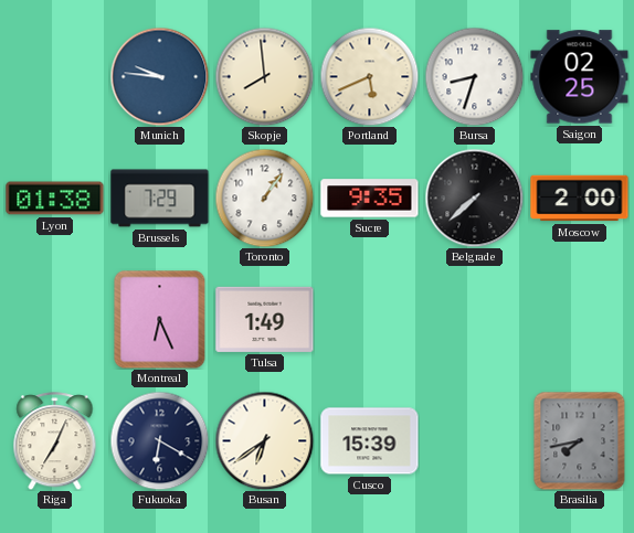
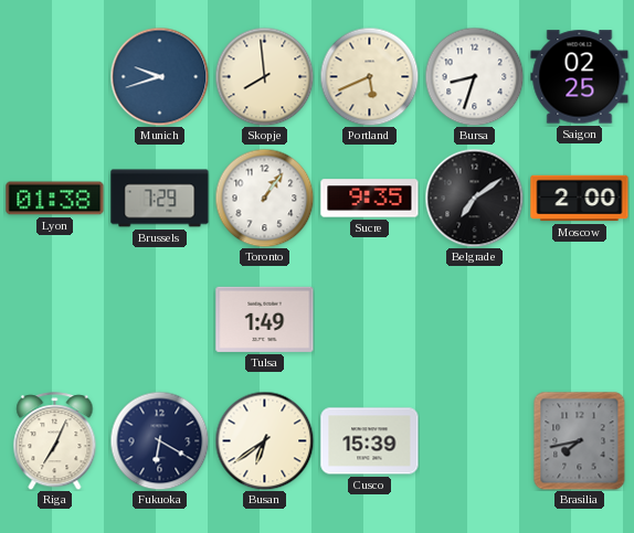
Munich: 9:46 -> 9:42
Belgrade: 7:38 -> 7:09
Montreal: 6:26 -> none
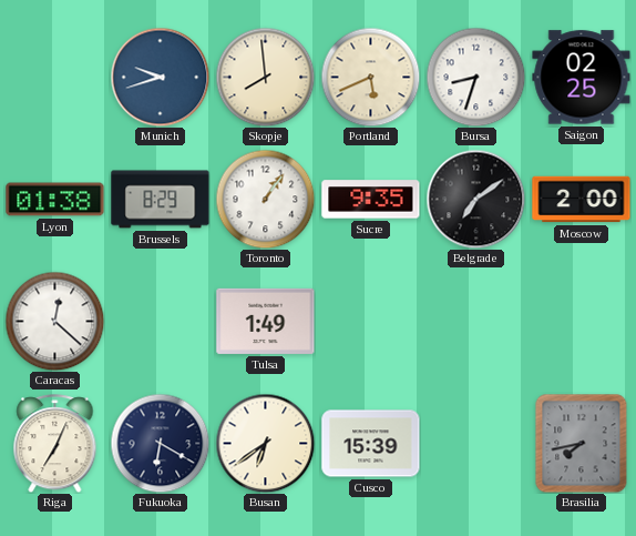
Brussels: 7:29 -> 8:29
Caracas: none -> 12:22
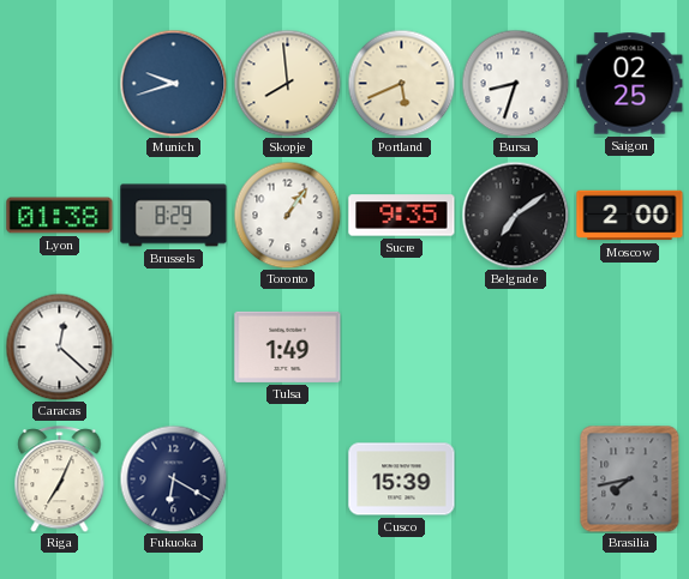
Busan: 6:39 -> none
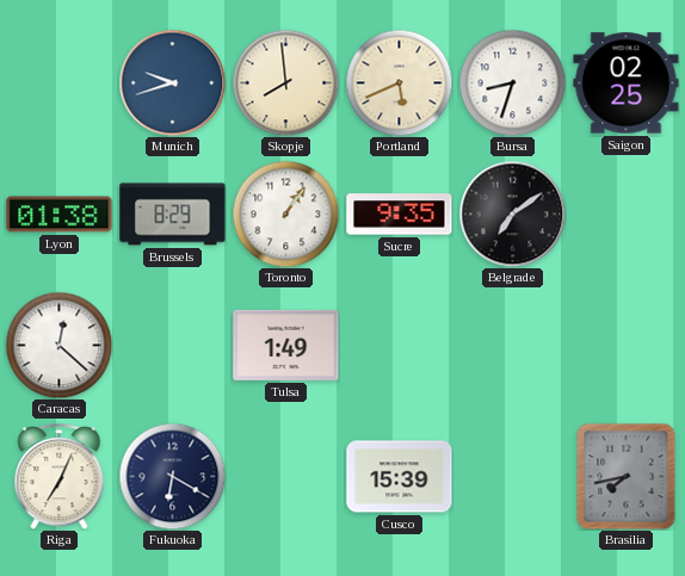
Moscow: 2:00 -> none
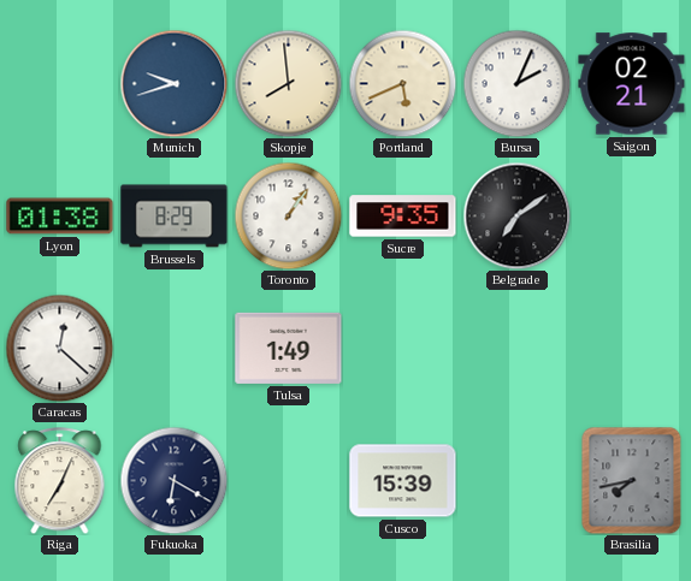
Bursa: 8:33 -> 2:04
Saigon: 02:25 -> 02:21
